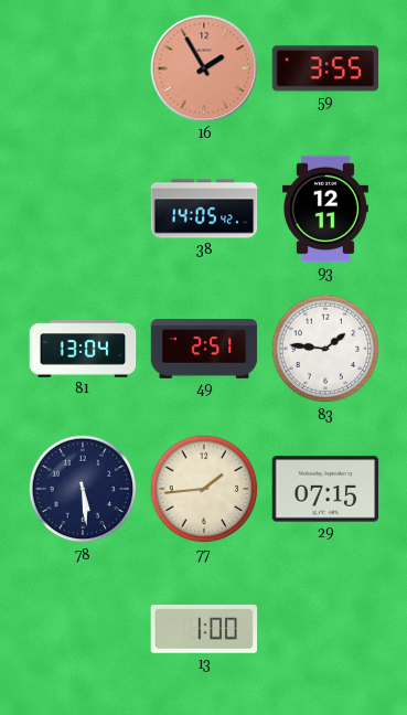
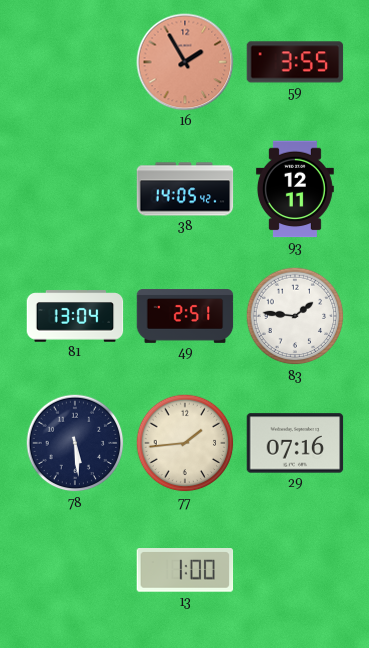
29: 07:15 -> 07:16
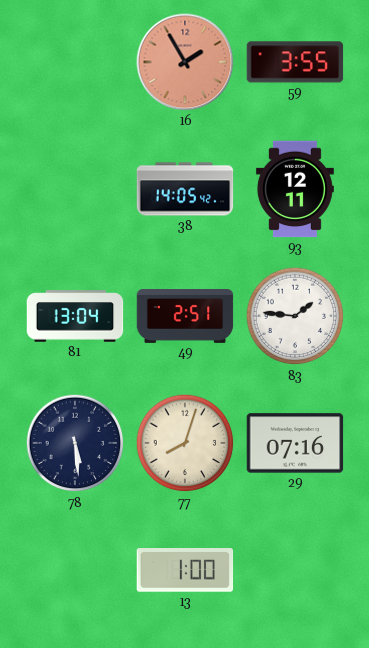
77: 1:44 -> 8:03
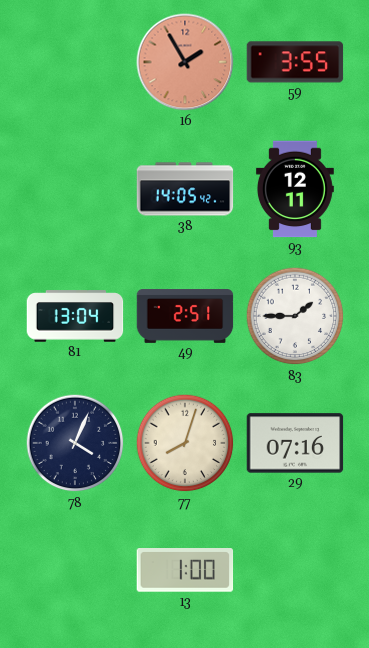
83: 1:46 -> 1:45
78: 5:29 -> 4:04
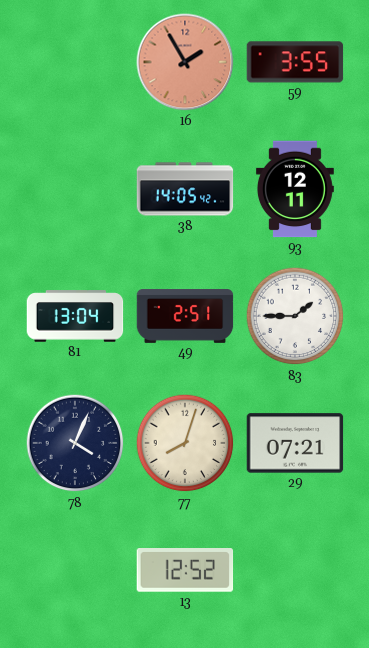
29: 07:16 -> 07:21
13: 1:00 -> 12:52
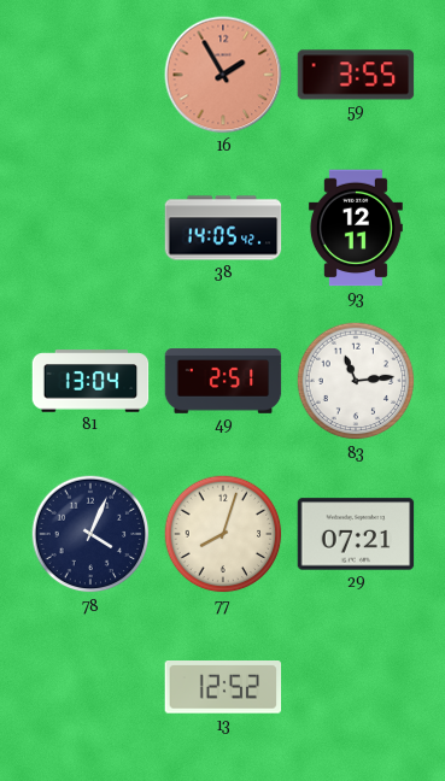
83: 1:45 -> 11:14
